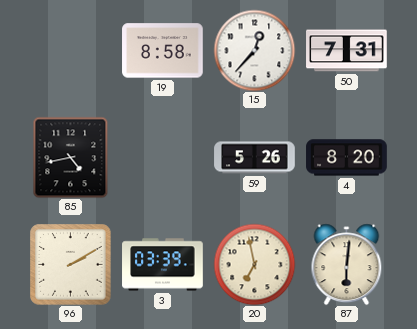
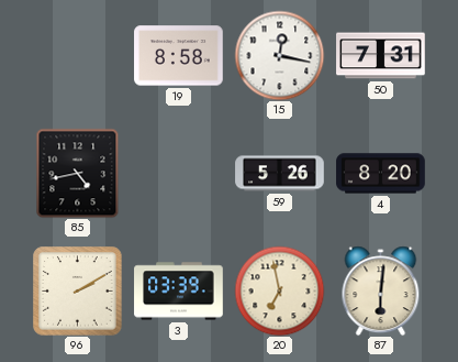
15: 12:37 -> 12:17
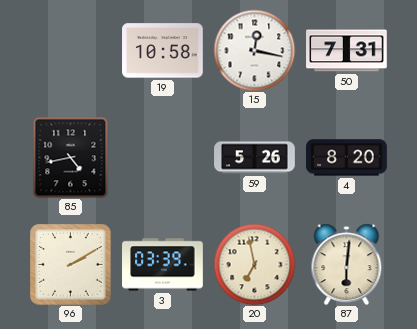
19: 8:58 -> 10:58
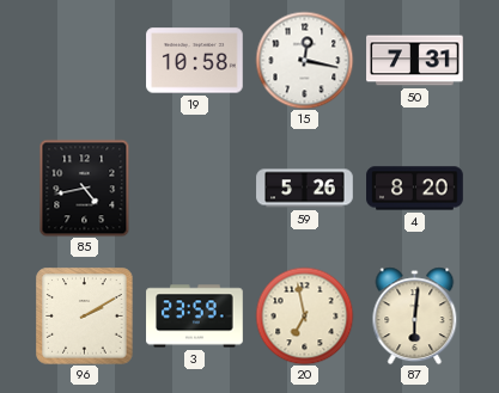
3: 03:39 -> 23:59
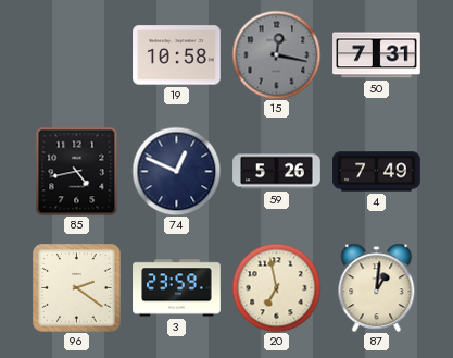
15 dial: white -> grey
74: none -> 12:49
4: 8:20 -> 7:49
96: 2:10 -> 2:21
87: 6:01 -> 1:01
